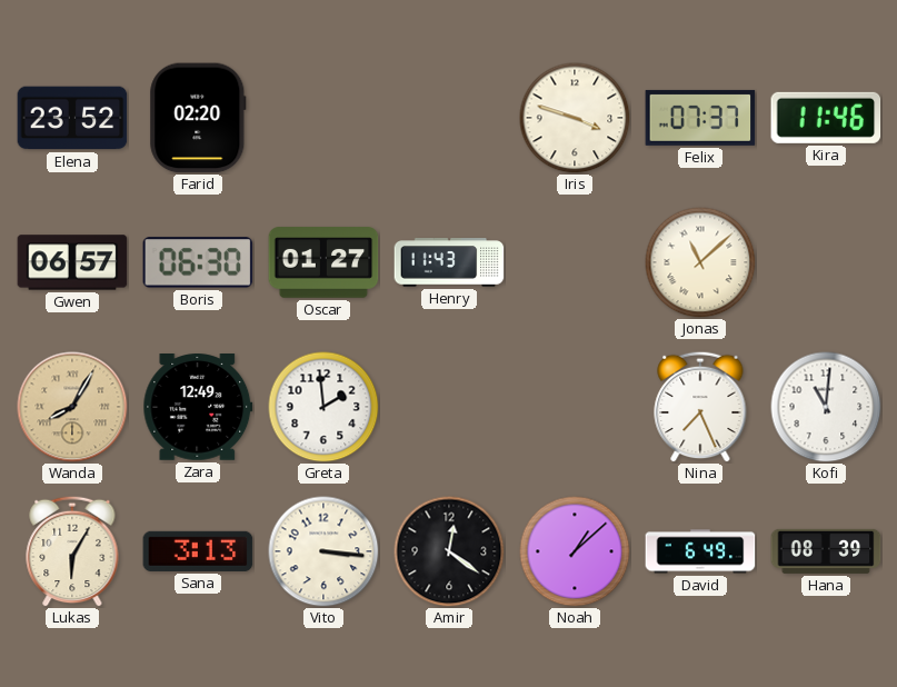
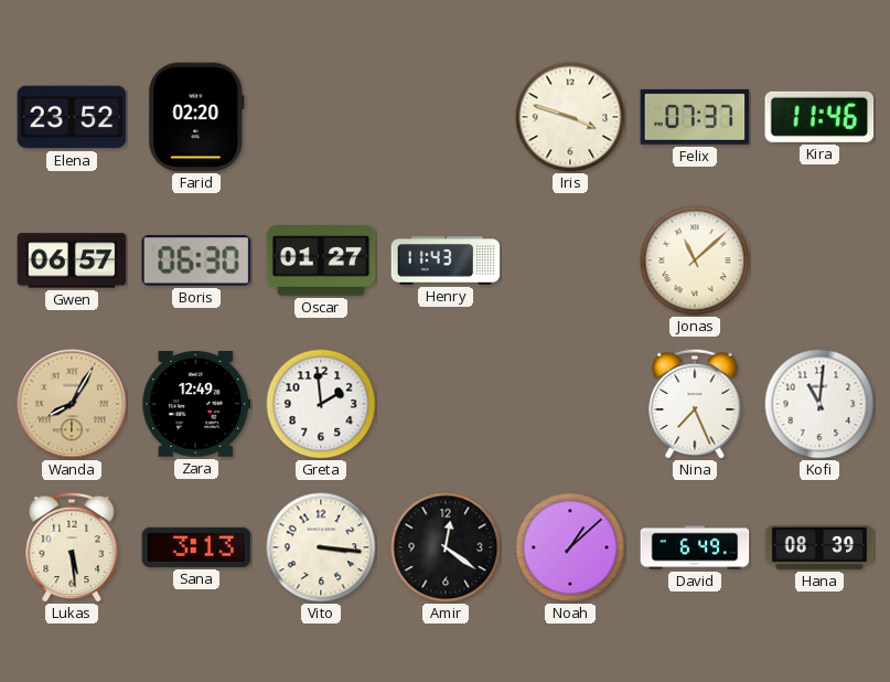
Lukas: 6:05 -> 5:29
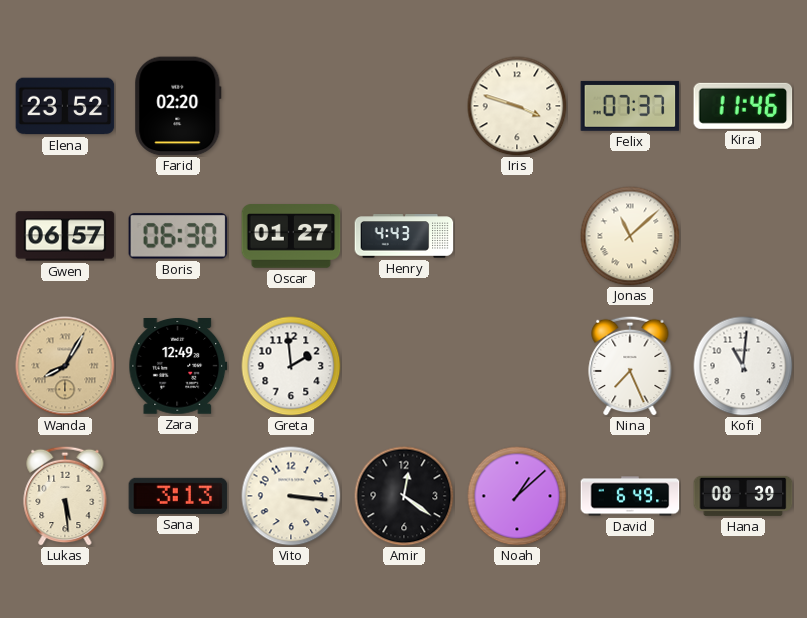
Henry: 11:43 -> 4:43
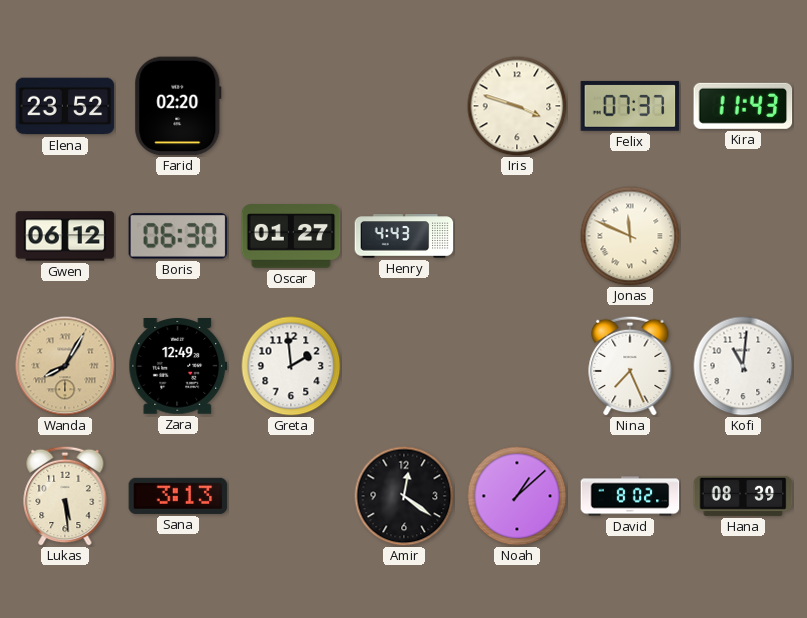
Kira: 11:46 -> 11:43
Gwen: 06:57 -> 06:12
Jonas: 11:08 -> 11:49
Vito: 3:16 -> none
David: 6:49 -> 8:02
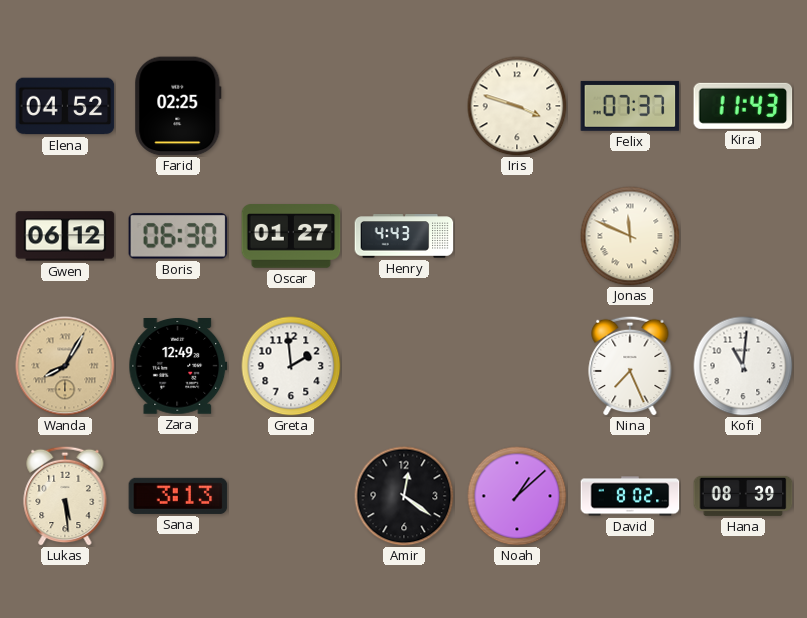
Elena: 23:52 -> 04:52
Farid: 02:20 -> 02:25
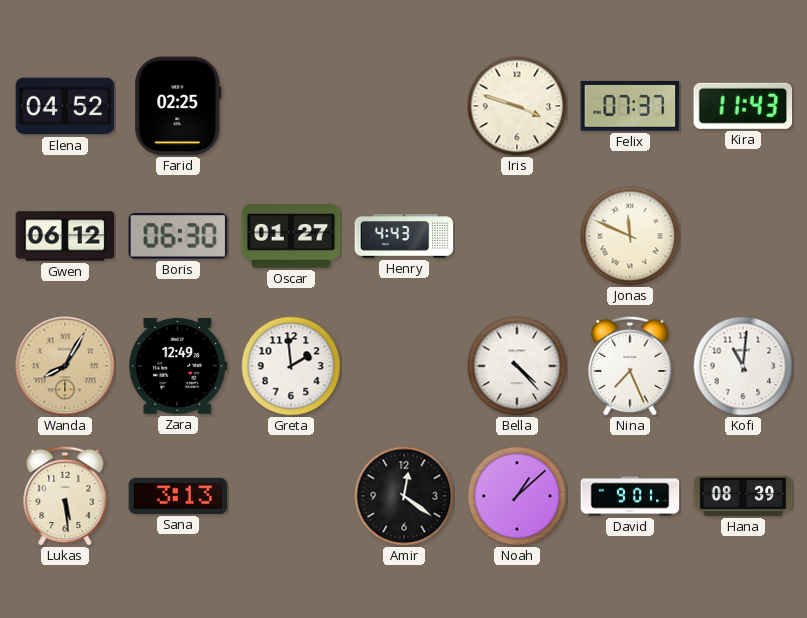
Bella: none -> 4:23
David: 8:02 -> 9:01
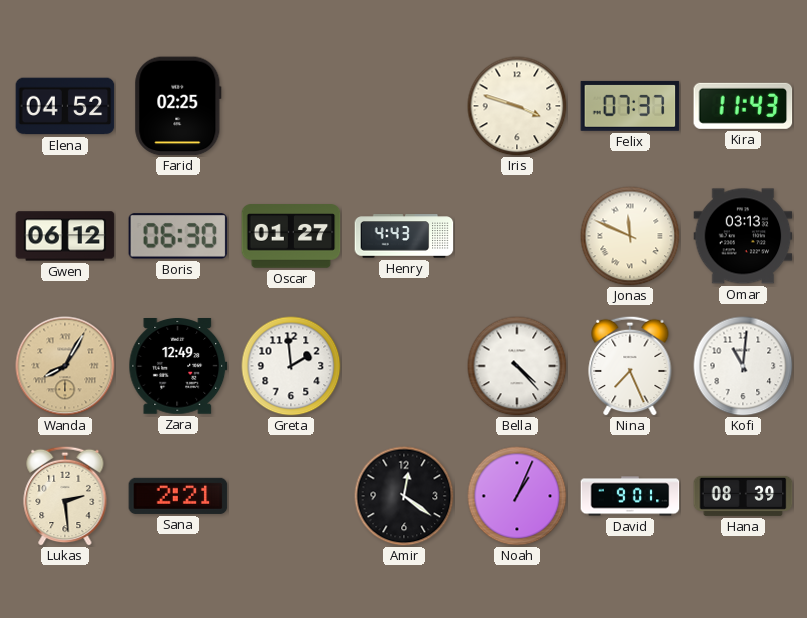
Omar: none -> 03:13
Lukas: 5:29 -> 2:29
Sana: 3:13 -> 2:21
Noah: 1:08 -> 1:04
